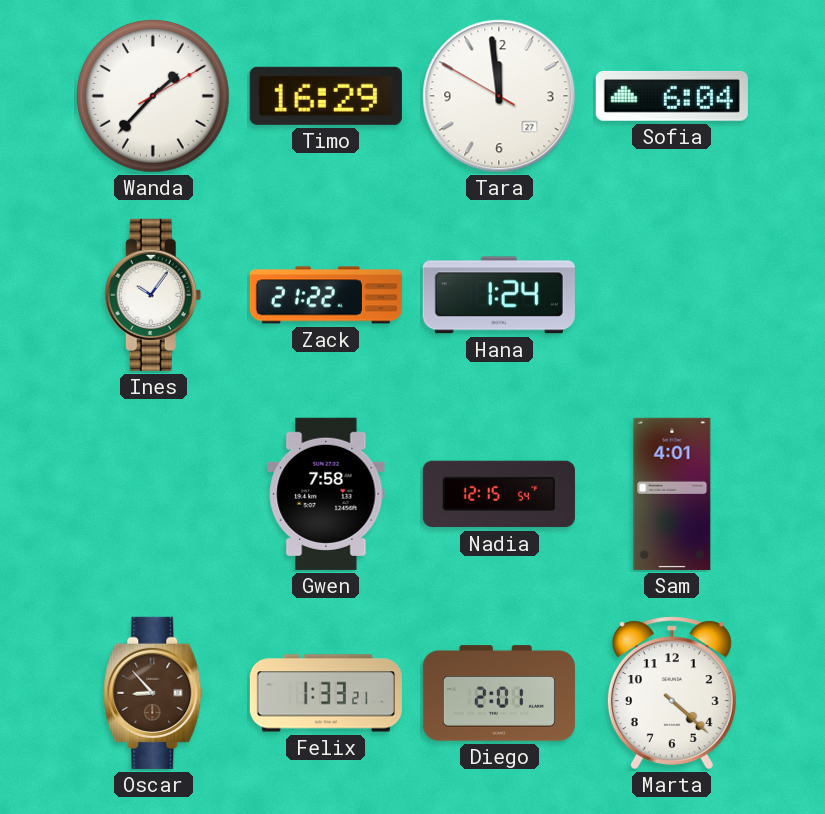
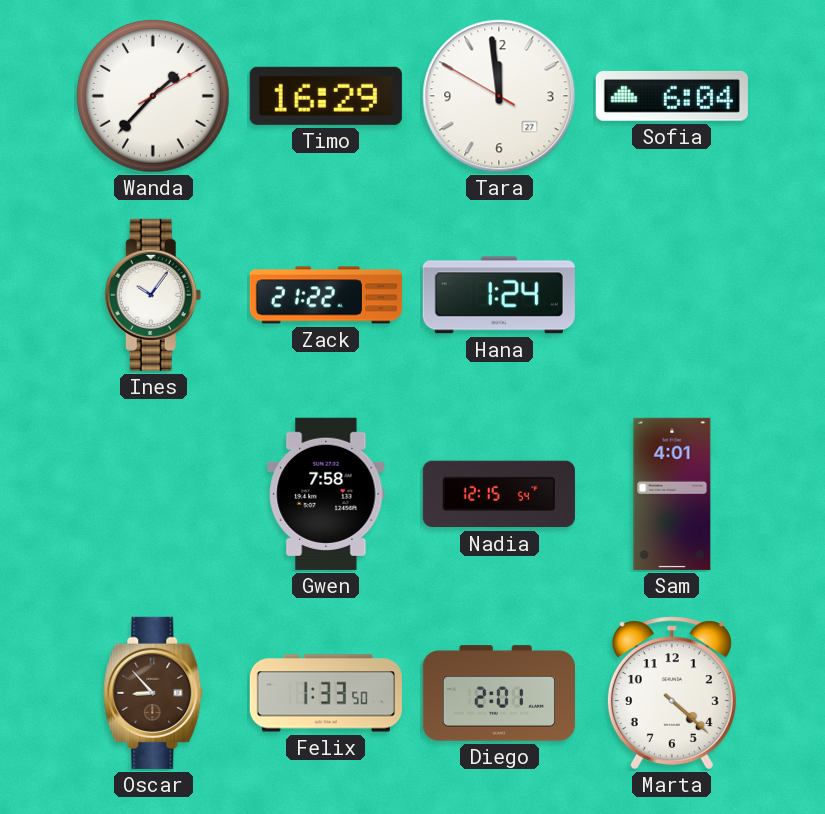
Felix: 1:33:21 -> 1:33:50
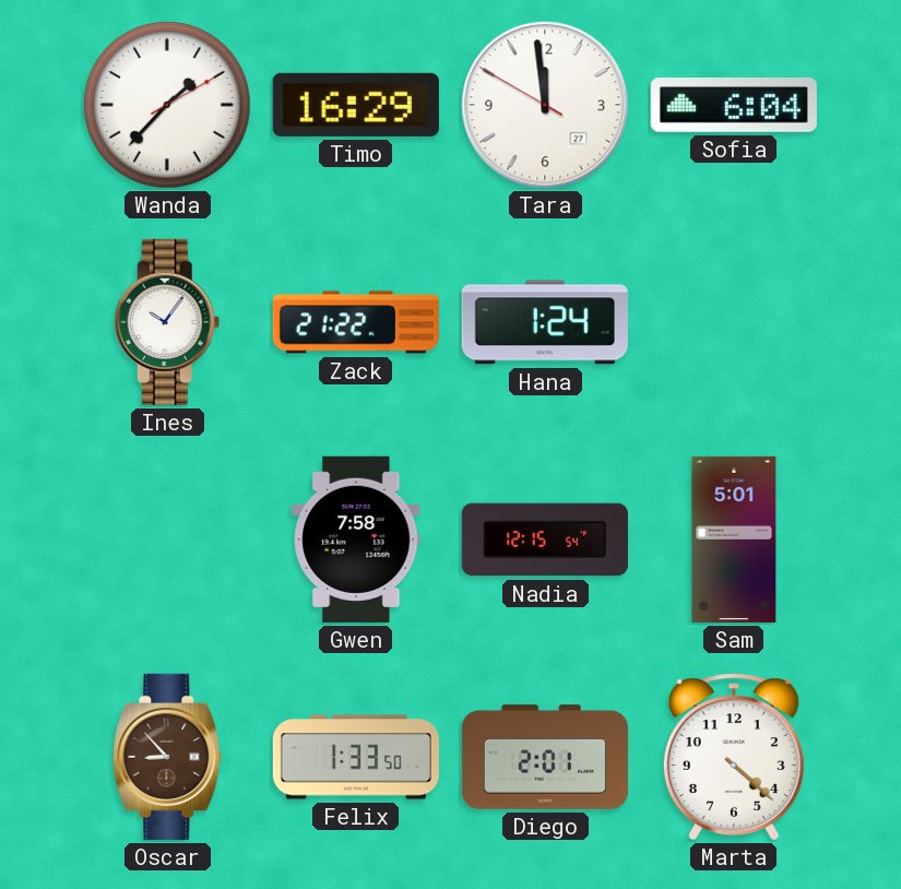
Sam: 4:01 -> 5:01
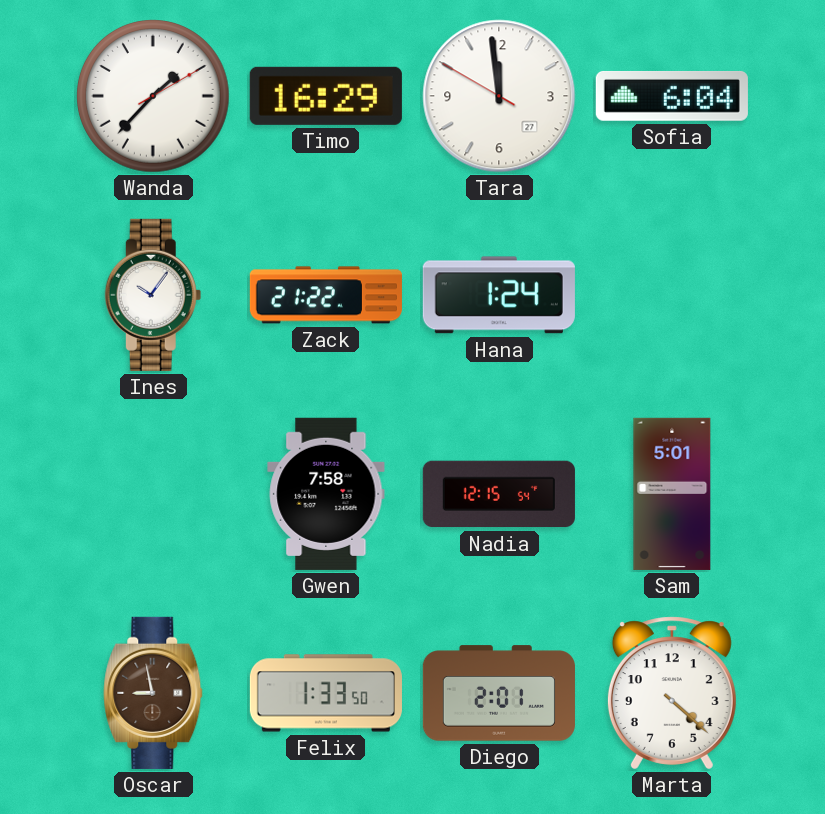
Oscar: 8:53 -> 8:58
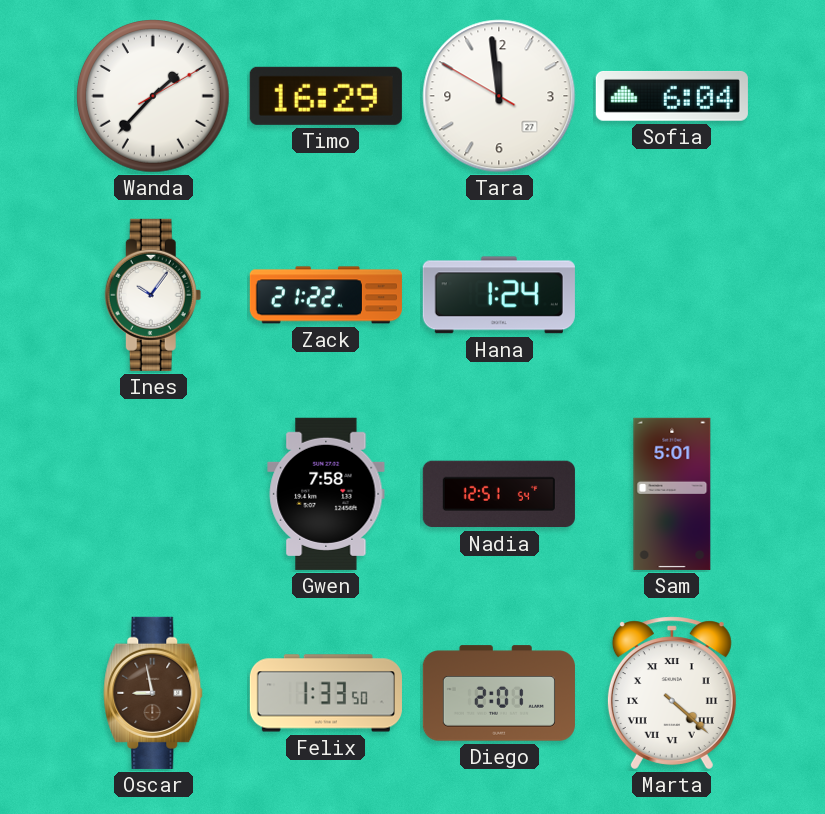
Nadia: 12:15 -> 12:51
Marta numerals: Arabic -> Roman
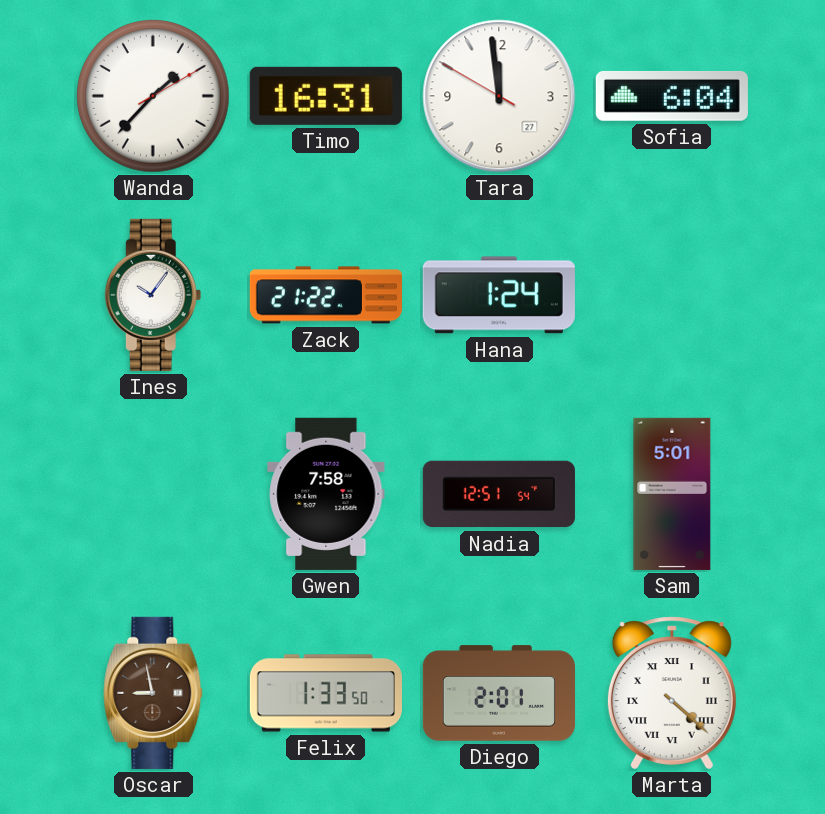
Timo: 16:29 -> 16:31
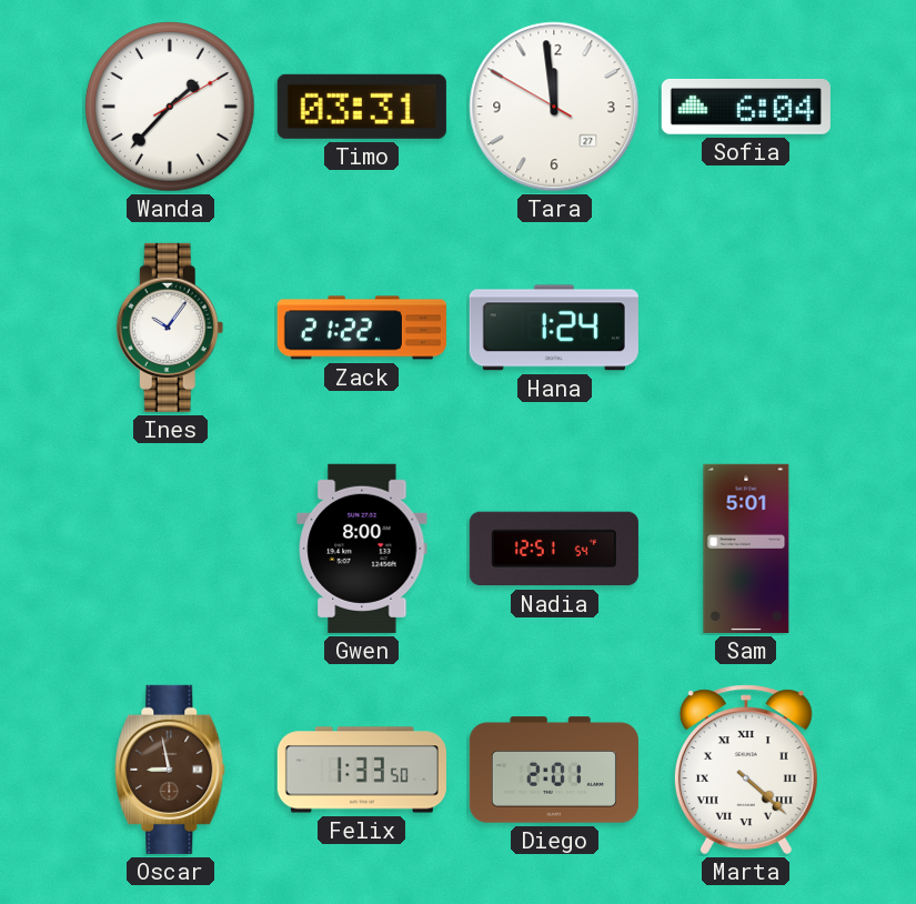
Timo: 16:31 -> 03:31
Gwen: 7:58 -> 8:00
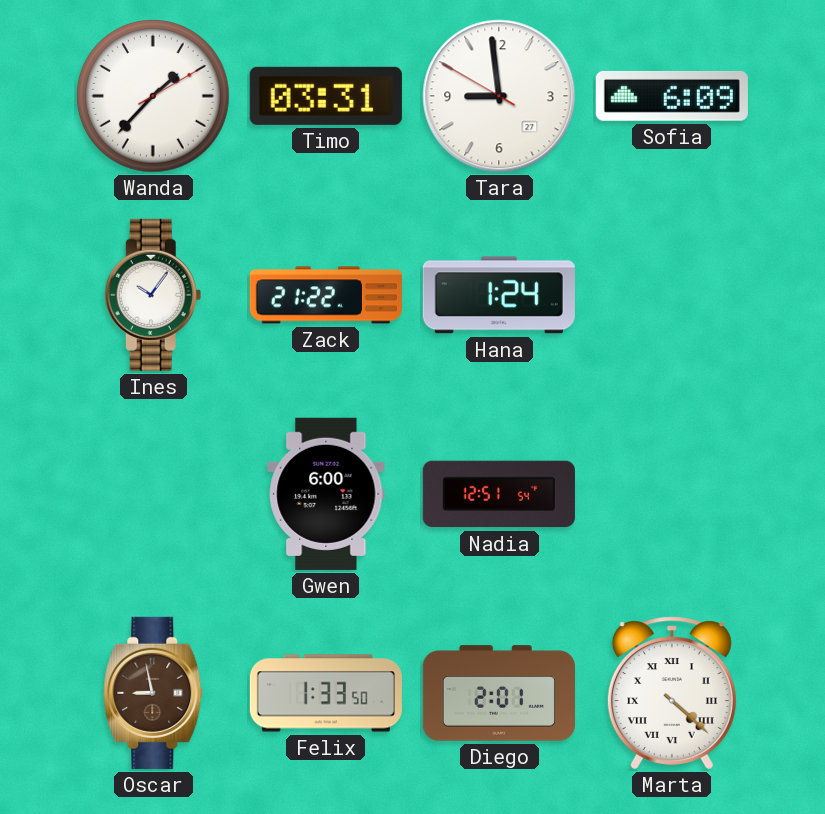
Tara: 11:58 -> 8:58
Sofia: 6:04 -> 6:09
Gwen: 8:00 -> 6:00
Sam: 5:01 -> none
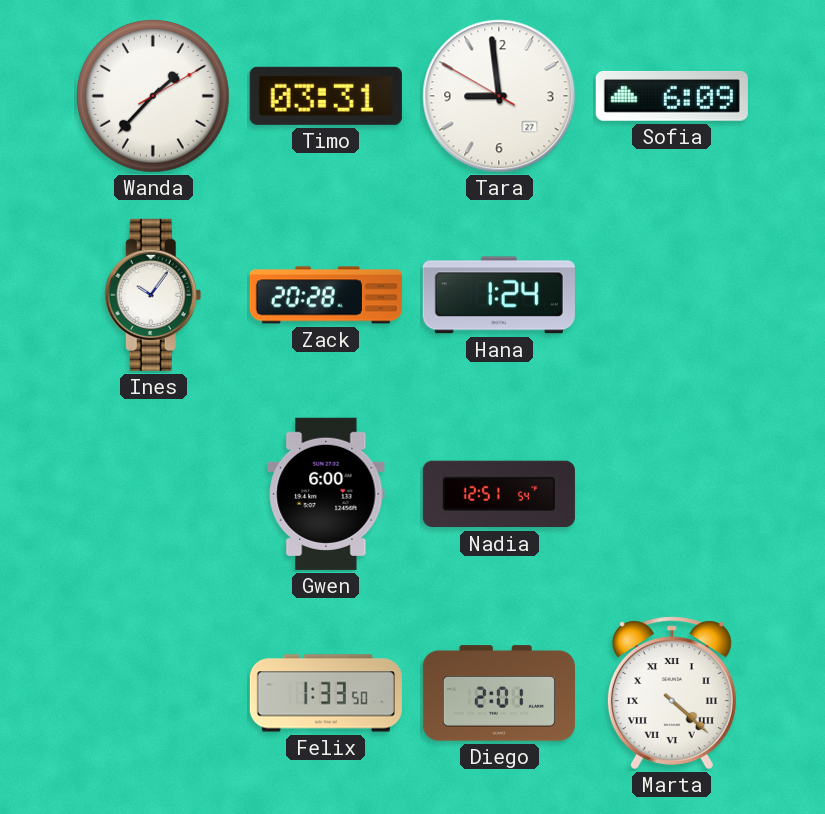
Zack: 21:22 -> 20:28
Oscar: 8:58 -> none
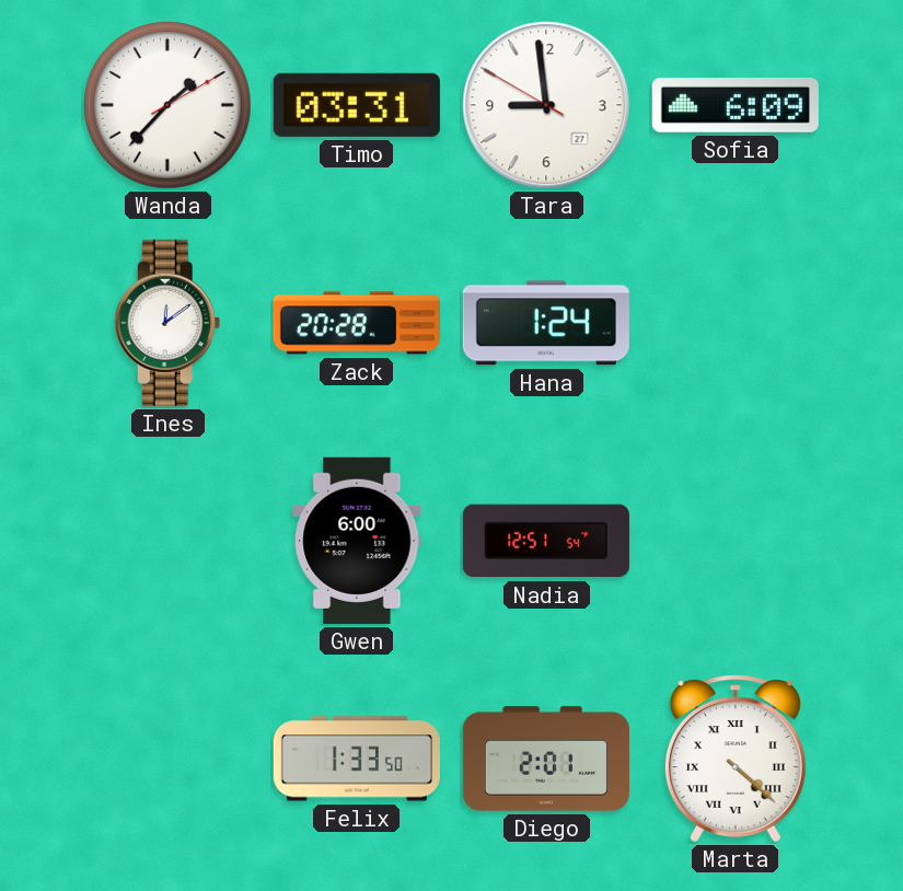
Ines: 10:06 -> 12:09
